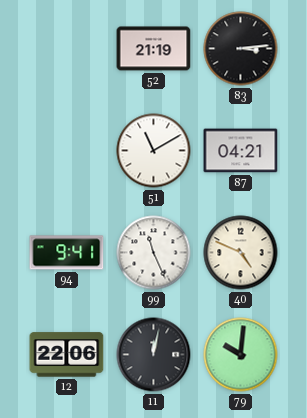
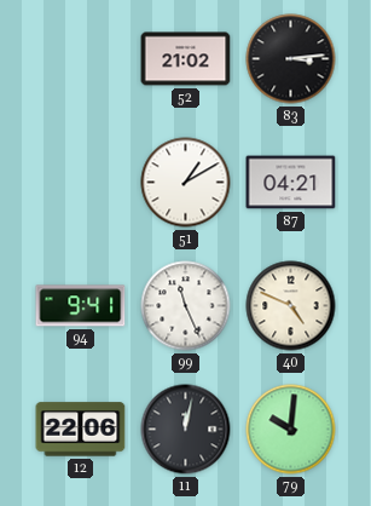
52: 21:19 -> 21:02
51: 11:10 -> 1:10
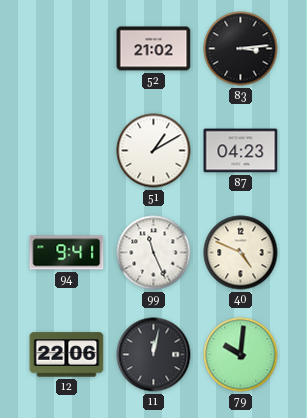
87: 04:21 -> 04:23
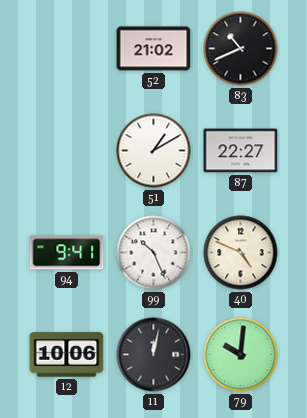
83: 3:14 -> 10:41
87: 04:23 -> 22:27
99: 11:26 -> 10:26
12: 22:06 -> 10:06
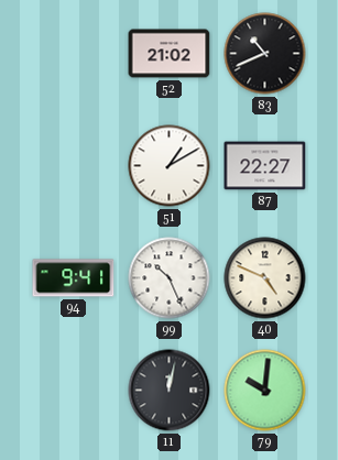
12: 10:06 -> none
